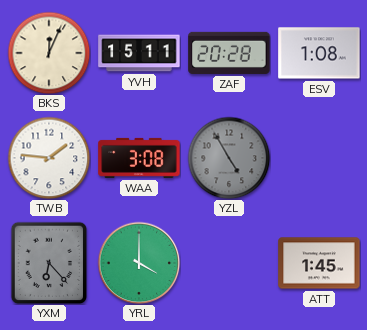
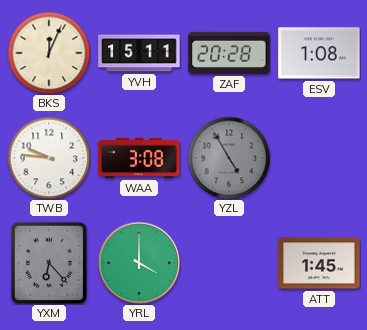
TWB: 1:46 -> 9:46
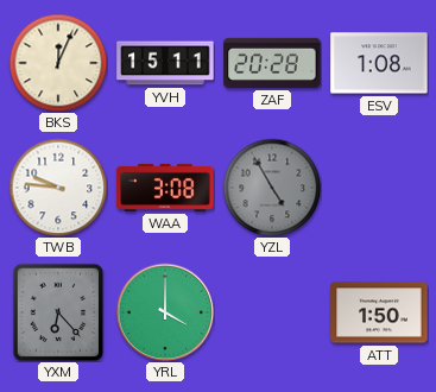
ATT: 1:45 -> 1:50
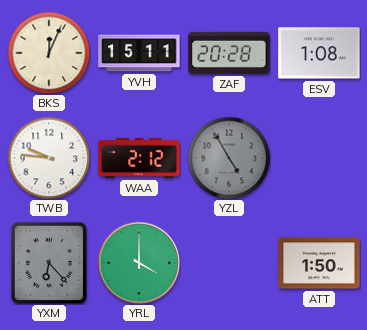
WAA: 3:08 -> 2:12
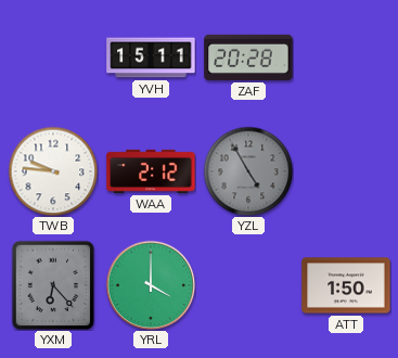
BKS: 12:04 -> none
ESV: 1:08 -> none
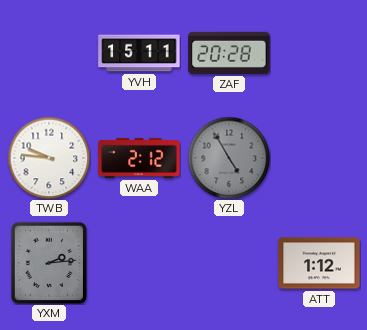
YXM: 6:23 -> 2:14
YRL: 4:00 -> none
ATT: 1:50 -> 1:12
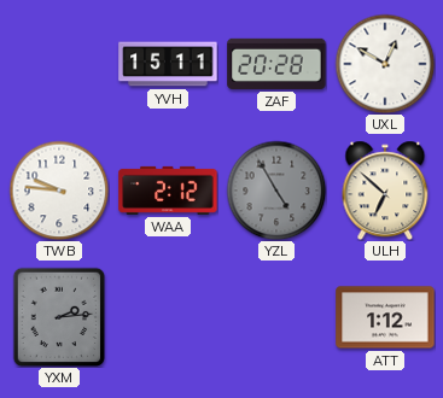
UXL: none -> 12:50
ULH: none -> 6:52
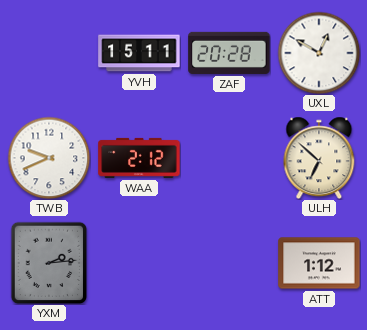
TWB: 9:46 -> 9:41
YZL: 4:55 -> none
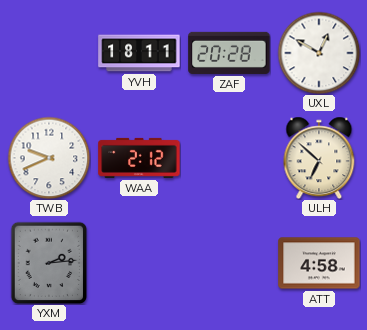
YVH: 15:11 -> 18:11
ATT: 1:12 -> 4:58
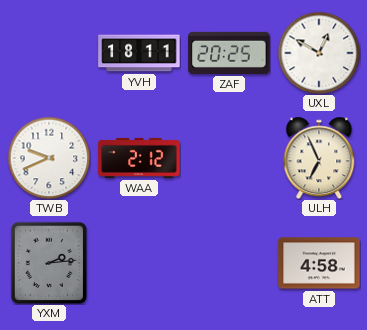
ZAF: 20:28 -> 20:25
ULH: 6:52 -> 6:56
